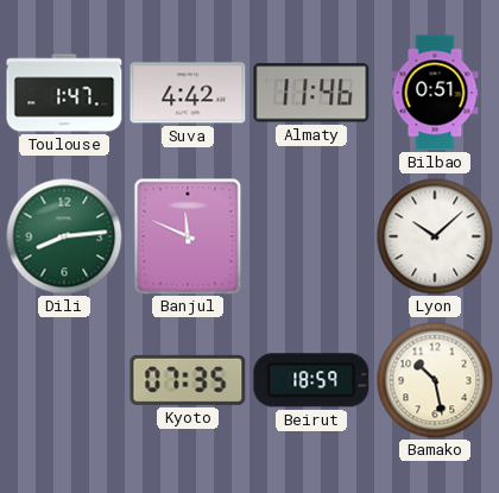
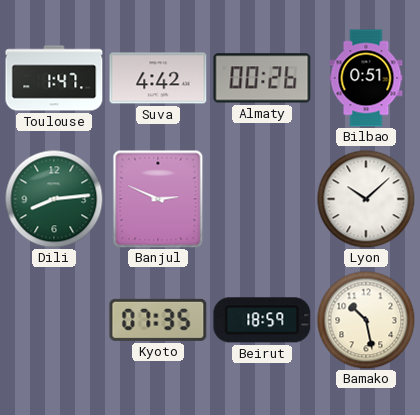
Almaty: 11:46 -> 00:26
Banjul: 11:49 -> 2:49
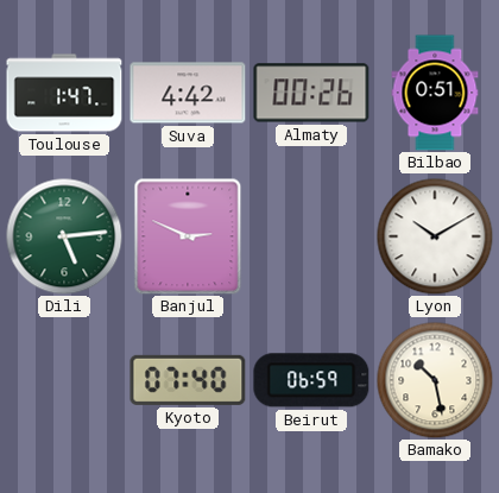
Dili: 8:14 -> 5:14
Lyon: 10:08 -> 10:10
Kyoto: 07:35 -> 07:40
Beirut: 18:59 -> 06:59
